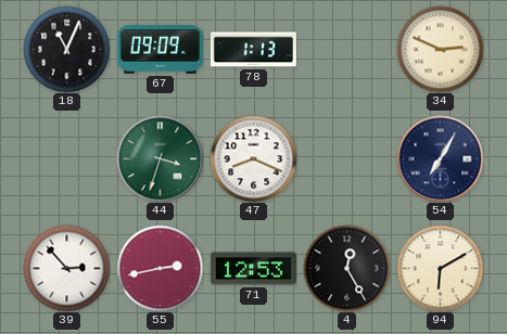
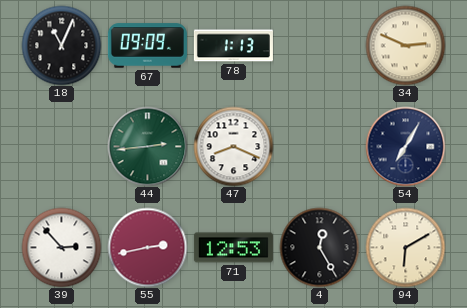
44: 3:33 -> 2:44
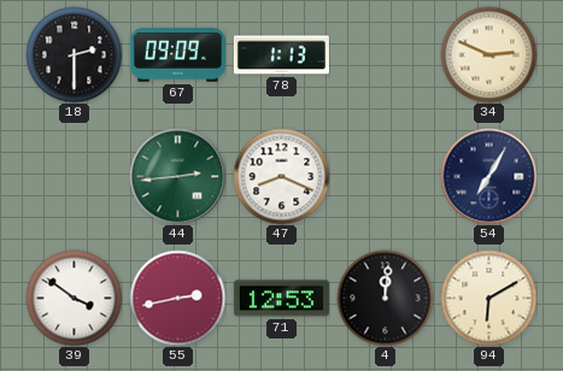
18: 11:04 -> 2:30
39: 2:53 -> 3:51
4: 12:25 -> 12:01
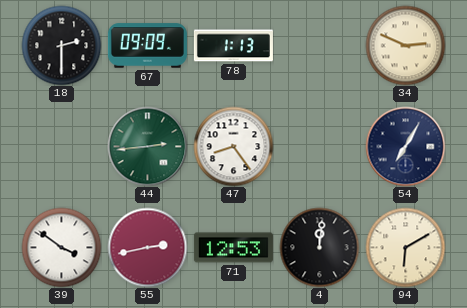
47: 8:19 -> 8:24
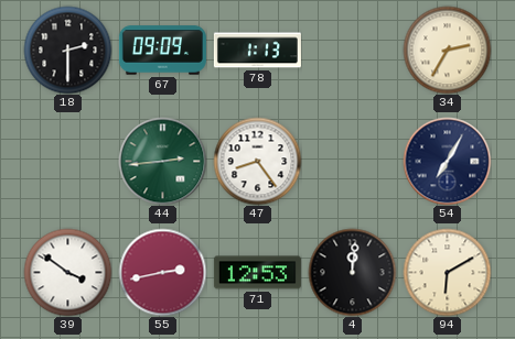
34: 2:49 -> 2:35
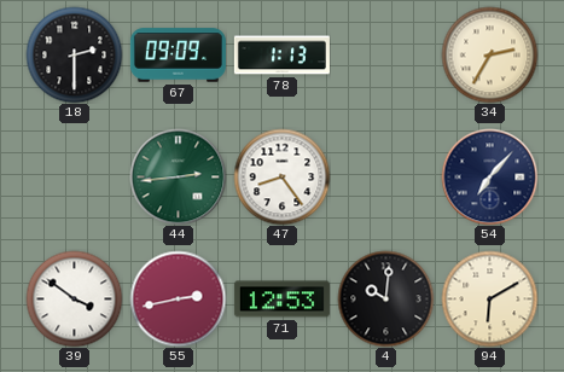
54: 7:05 -> 7:07
4: 12:01 -> 10:01
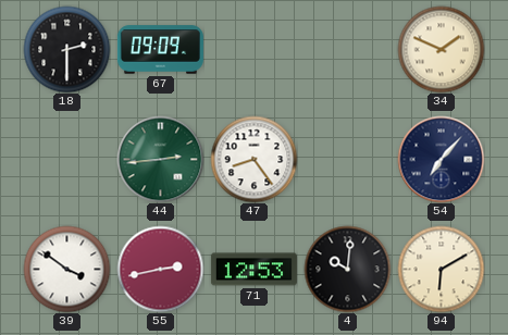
78: 1:13 -> none
34: 2:35 -> 1:49
